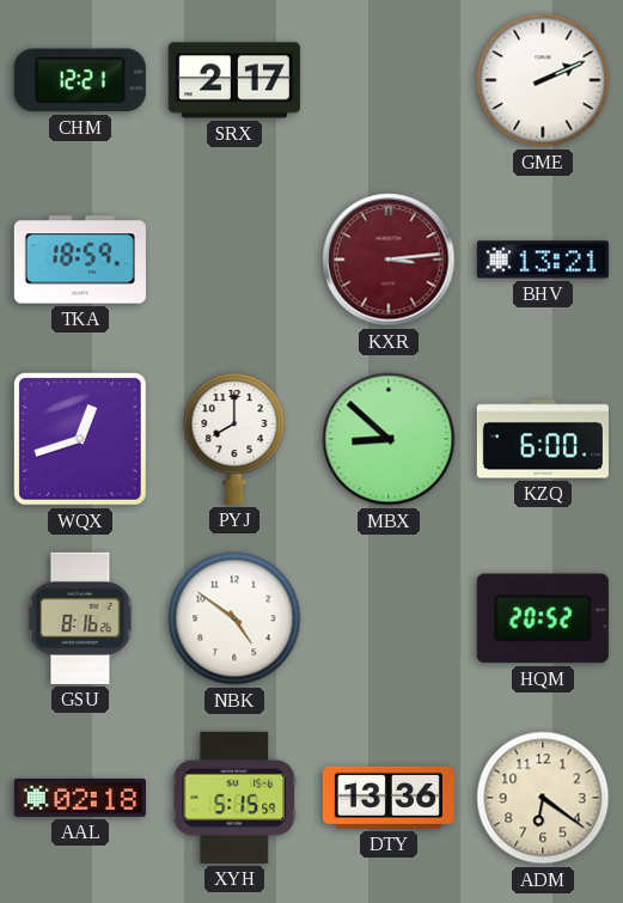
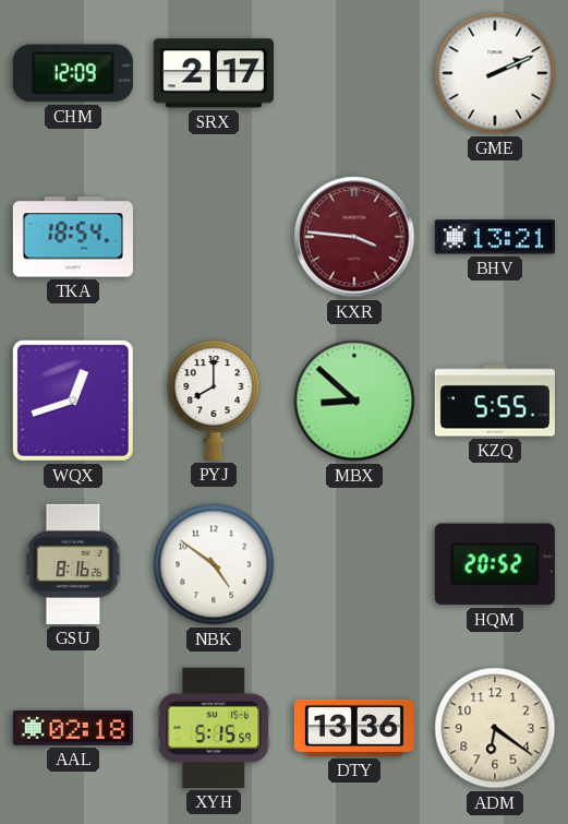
CHM: 12:21 -> 12:09
TKA: 18:59 -> 18:54
KXR: 3:14 -> 3:46
KZQ: 6:00 -> 5:55
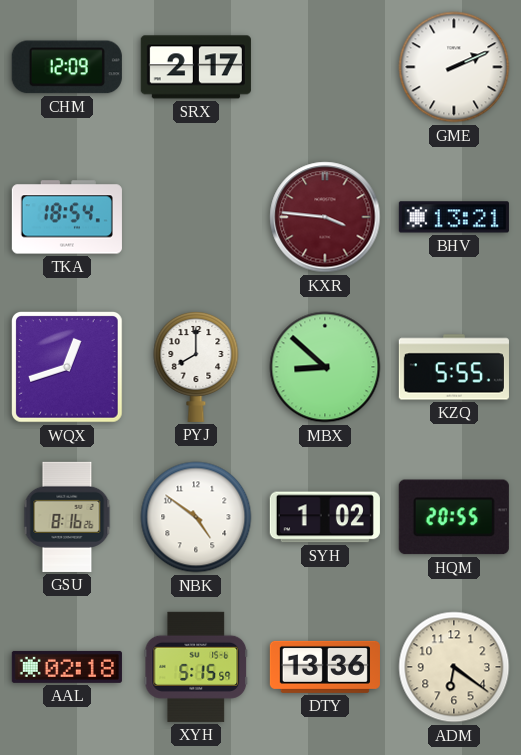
SYH: none -> 1:02
HQM: 20:52 -> 20:55
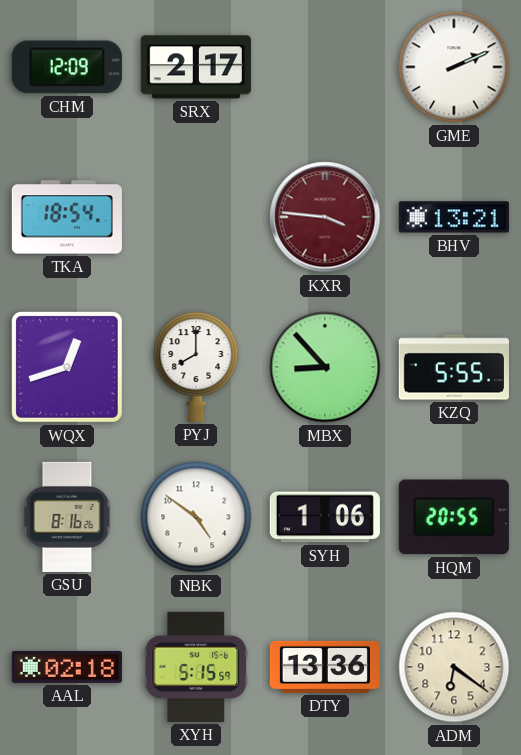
MBX: 8:52 -> 8:53
SYH: 1:02 -> 1:06
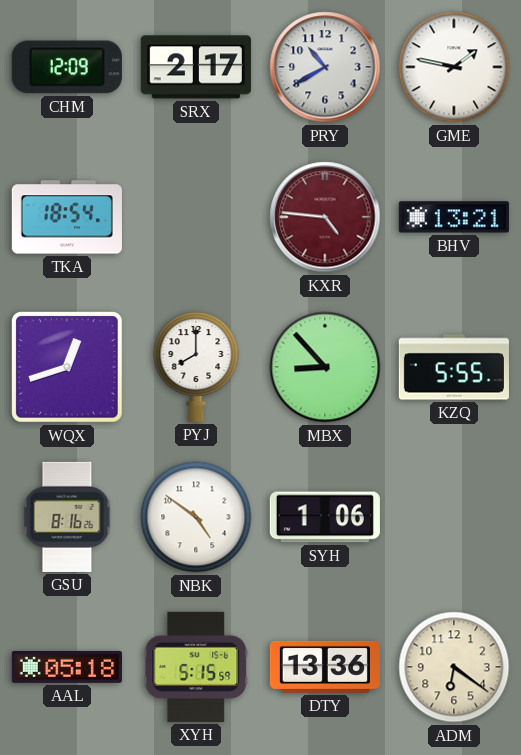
PRY: none -> 10:40
GME: 2:11 -> 1:47
KXR: 3:46 -> 4:46
HQM: 20:55 -> none
AAL: 02:18 -> 05:18
